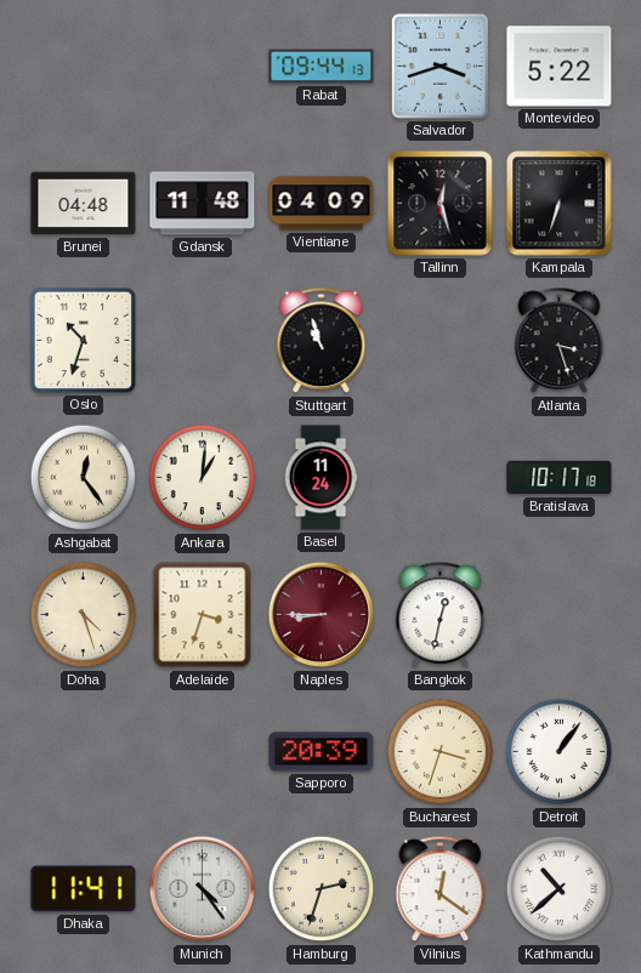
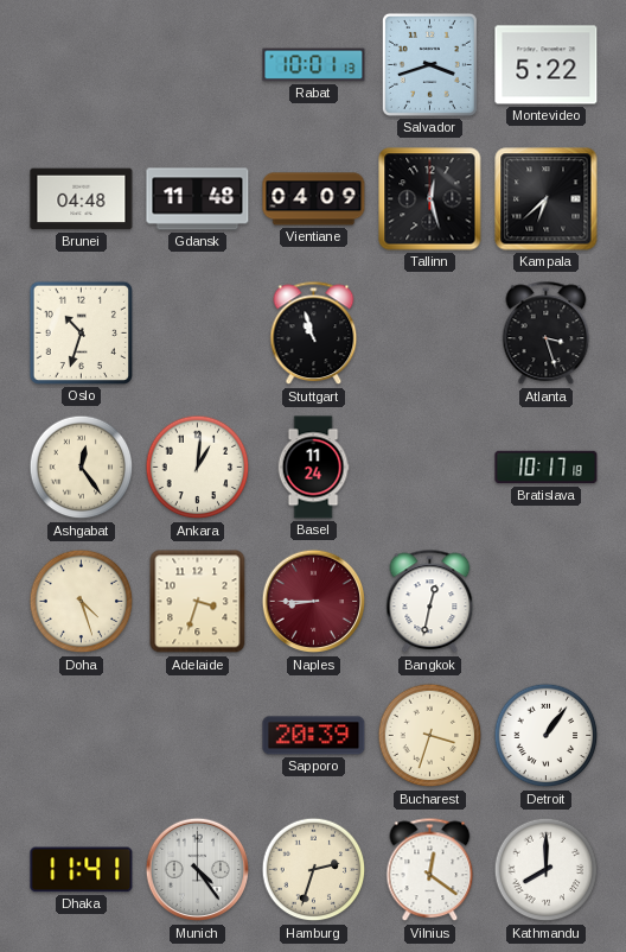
Rabat: 09:44 -> 10:01
Kampala: 6:33 -> 6:38
Kathmandu: 10:38 -> 8:00
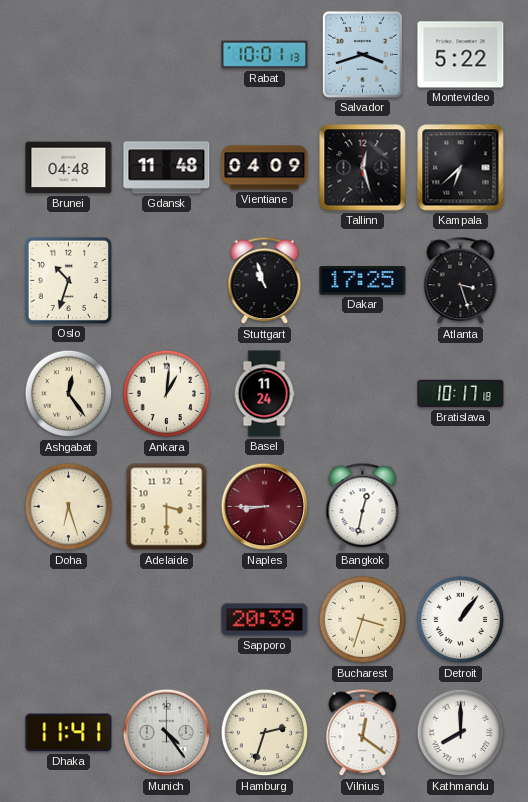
Dakar: none -> 17:25
Doha: 4:27 -> 6:27
Adelaide: 3:33 -> 3:30
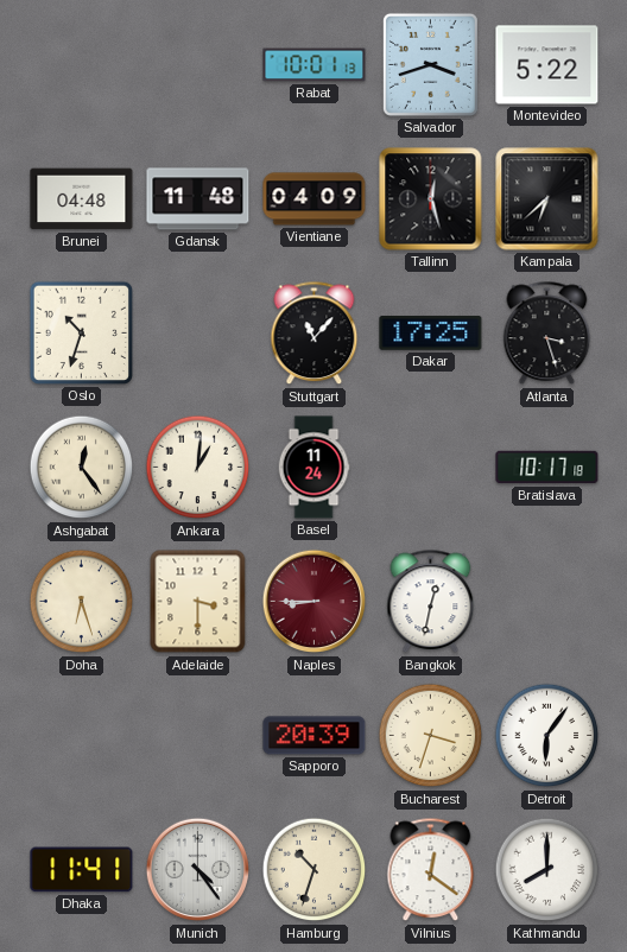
Stuttgart: 10:57 -> 11:07
Detroit: 1:06 -> 6:06
Hamburg: 2:33 -> 10:33
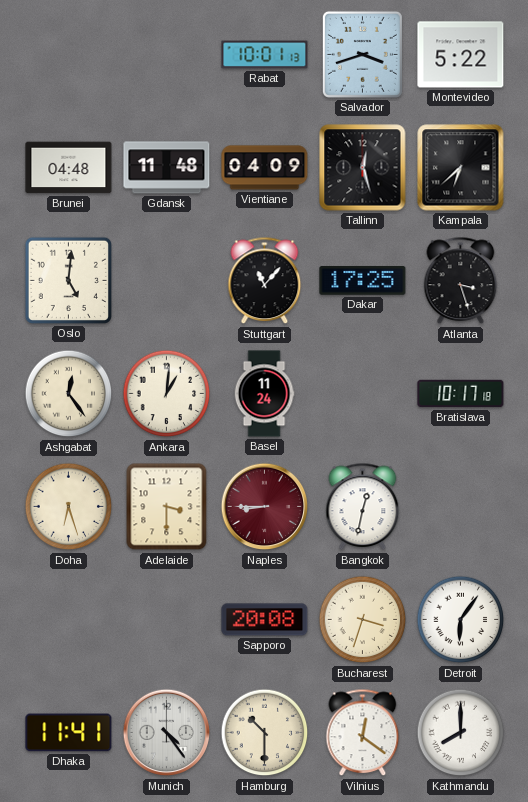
Oslo: 10:33 -> 5:01
Sapporo: 20:39 -> 20:08
Hamburg: 10:33 -> 10:30
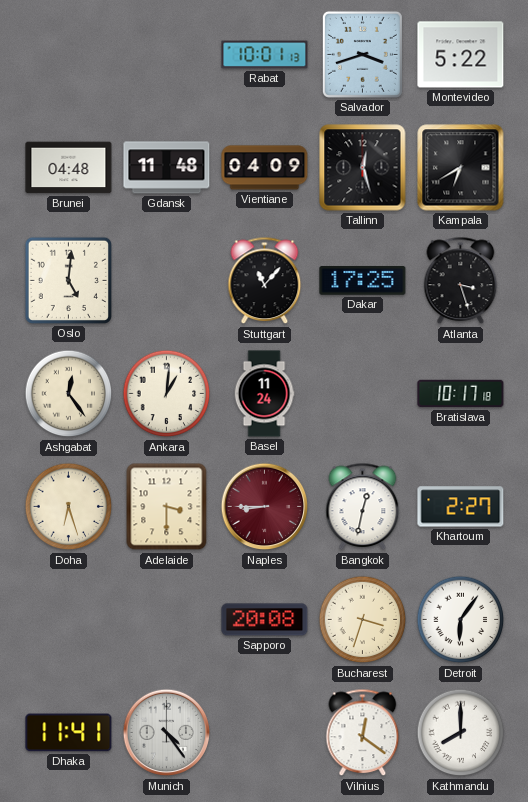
Kampala: 6:38 -> 6:40
Khartoum: none -> 2:27
Hamburg: 10:30 -> none
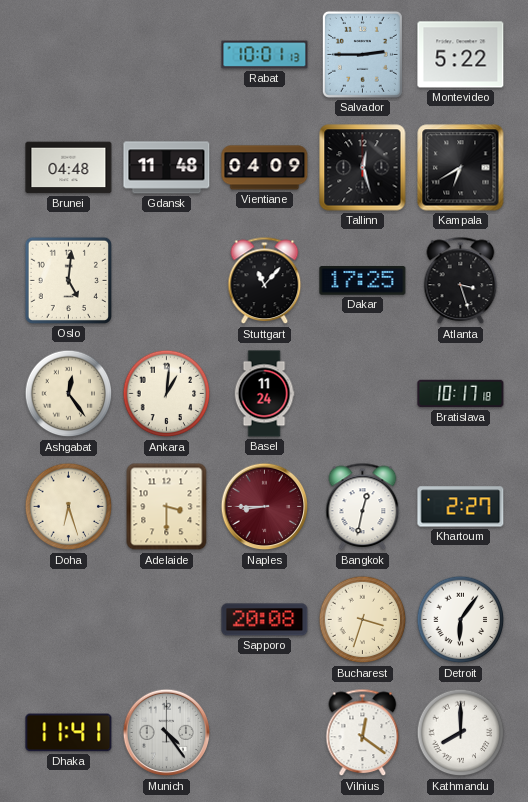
Salvador: 3:42 -> 2:45
